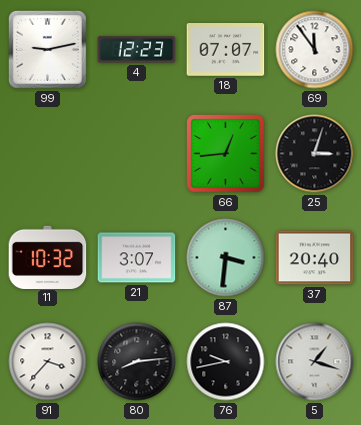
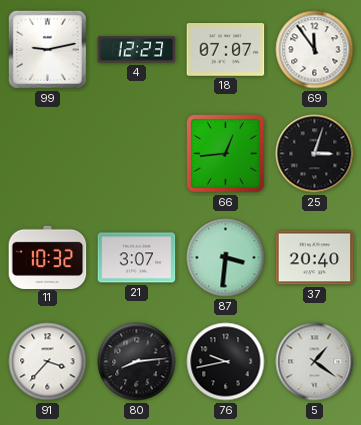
5: 1:18 -> 1:21
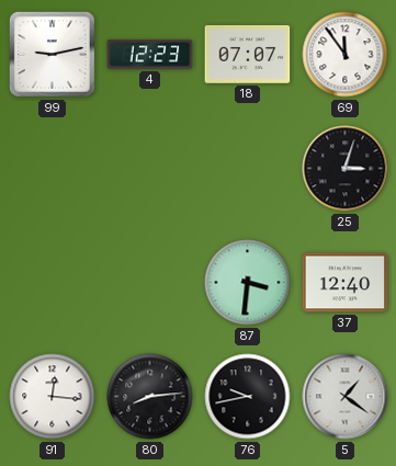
66: 12:44 -> none
11: 10:32 -> none
21: 3:07 -> none
37: 20:40 -> 12:40
91: 3:37 -> 12:16
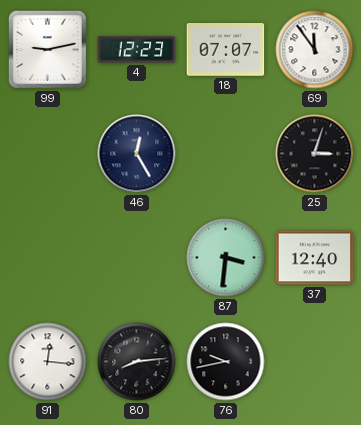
46: none -> 12:25
5: 1:21 -> none
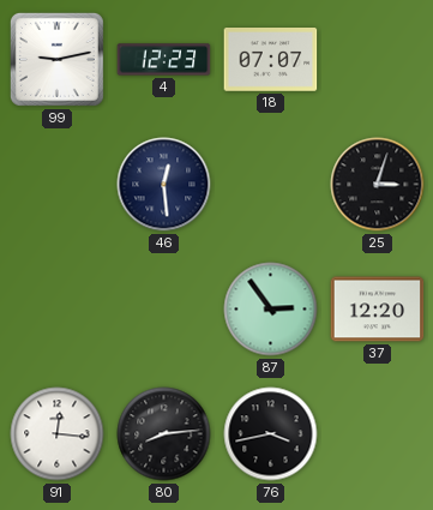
69: 11:54 -> none
46: 12:25 -> 12:29
87: 3:31 -> 2:54
37: 12:40 -> 12:20
76: 9:43 -> 3:43
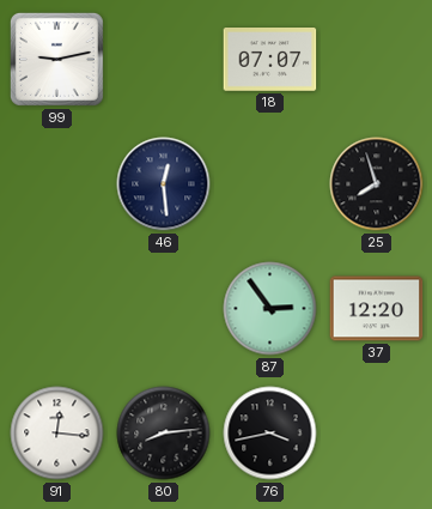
4: 12:23 -> none
25: 3:03 -> 7:57
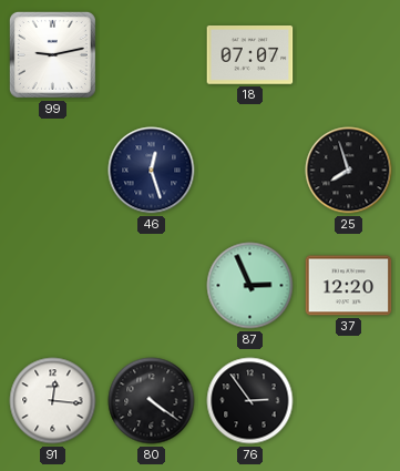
46: 12:29 -> 12:27
87: 2:54 -> 2:56
80: 8:14 -> 4:21
76: 3:43 -> 2:54
